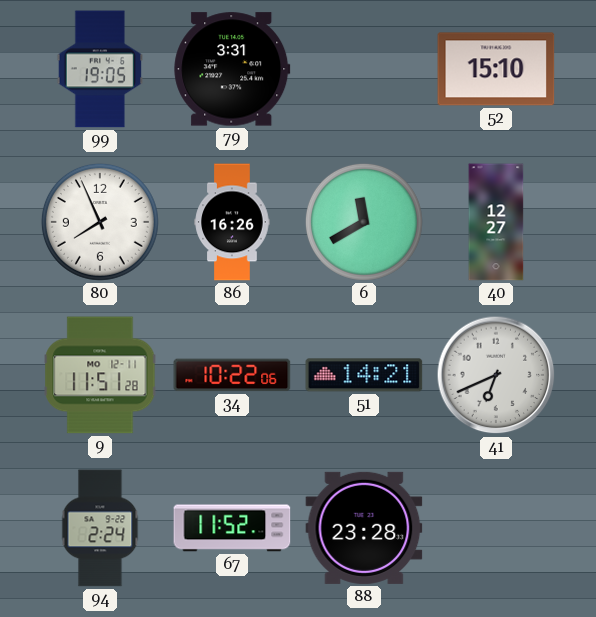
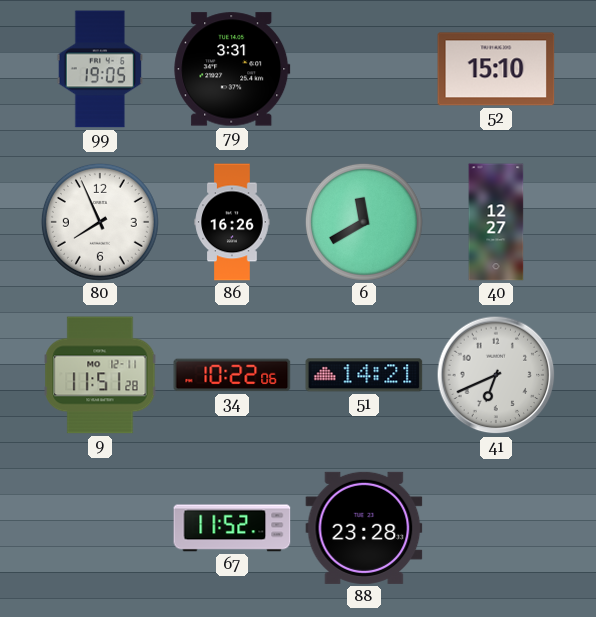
94: 2:24 -> none
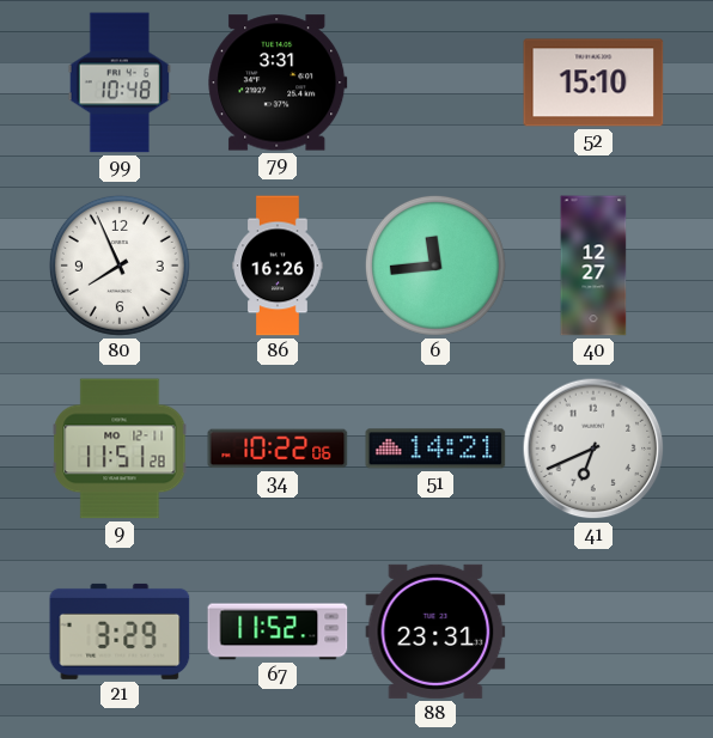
99: 19:05 -> 10:48
6: 11:40 -> 11:44
21: none -> 3:29
88: 23:28 -> 23:31
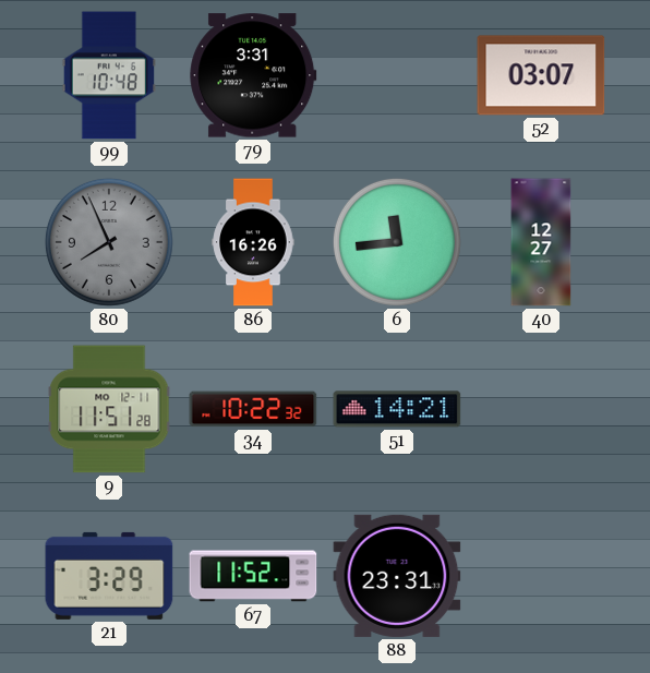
52: 15:10 -> 03:07
80 dial: white -> grey
34: 10:22:06 -> 10:22:32
41: 6:41 -> none
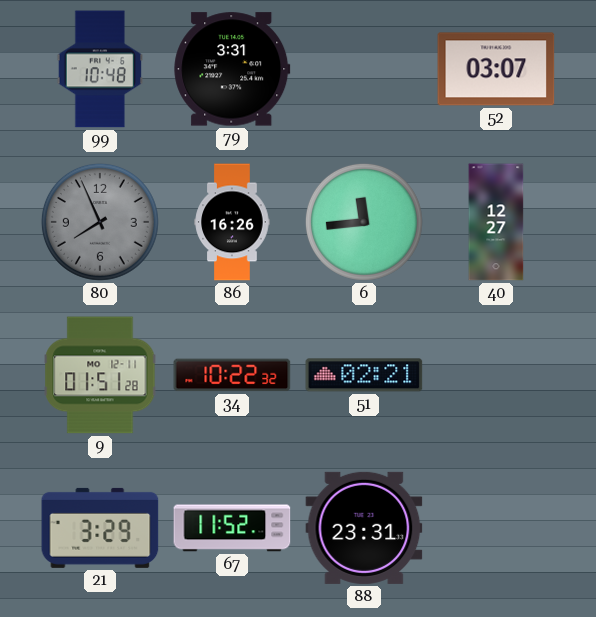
9: 11:51 -> 01:51
51: 14:21 -> 02:21
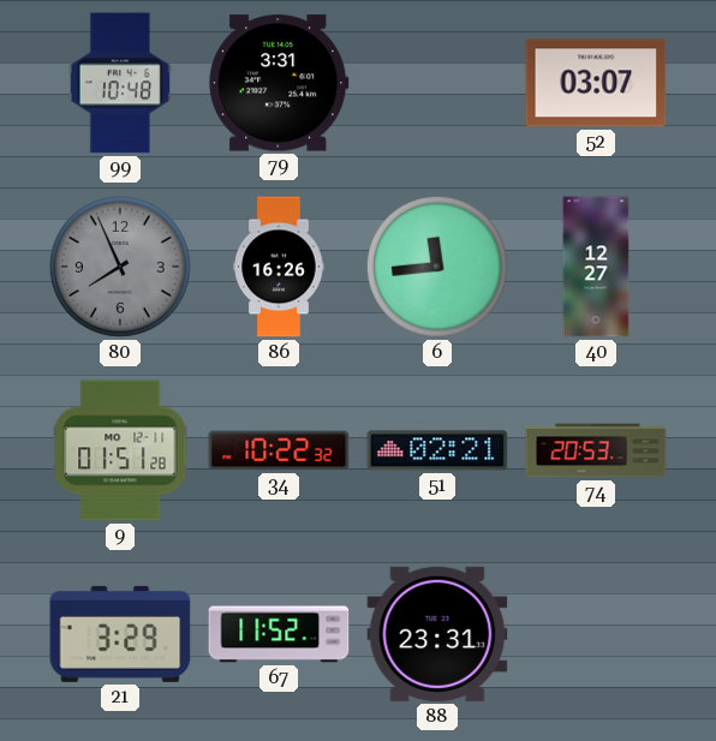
74: none -> 20:53
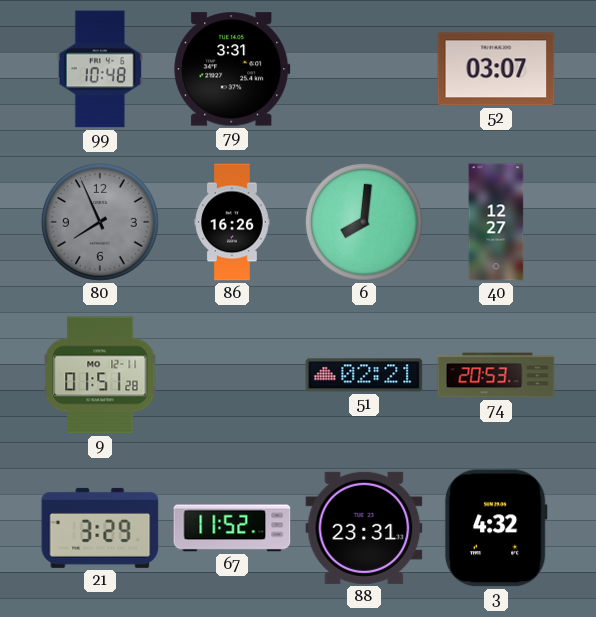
6: 11:44 -> 8:01
34: 10:22 -> none
3: none -> 4:32
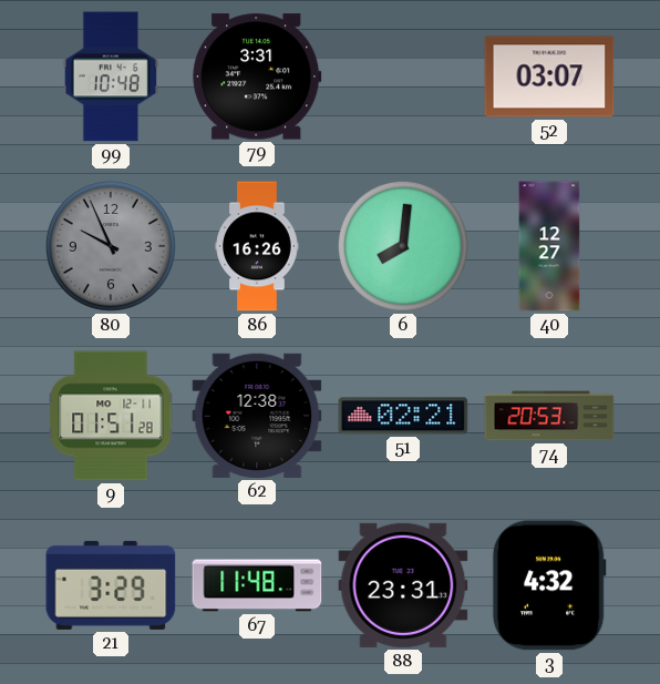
80: 7:56 -> 9:56
62: none -> 12:38
67: 11:52 -> 11:48
